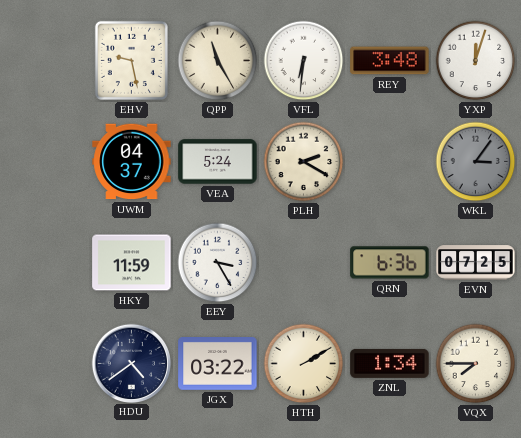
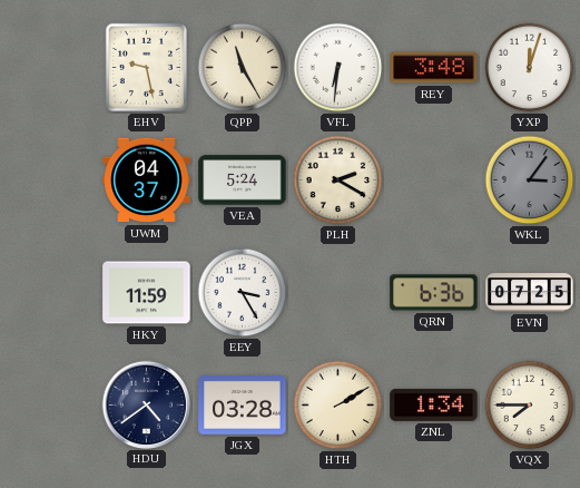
JGX: 03:22 -> 03:28
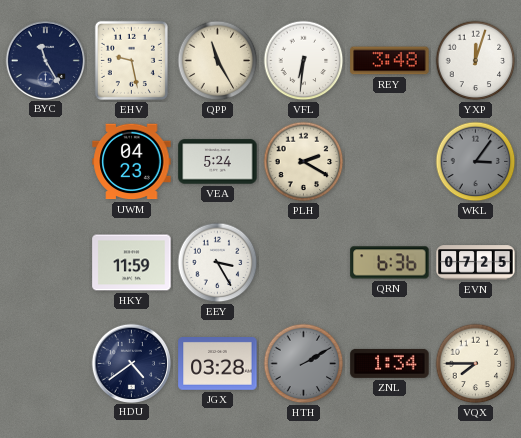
BYC: none -> 11:25
UWM: 04:37 -> 04:23
HTH dial: cream -> grey
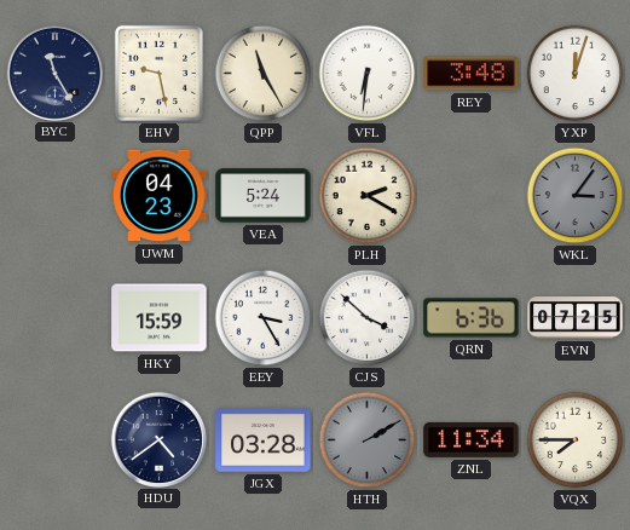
HKY: 11:59 -> 15:59
CJS: none -> 3:52
ZNL: 1:34 -> 11:34
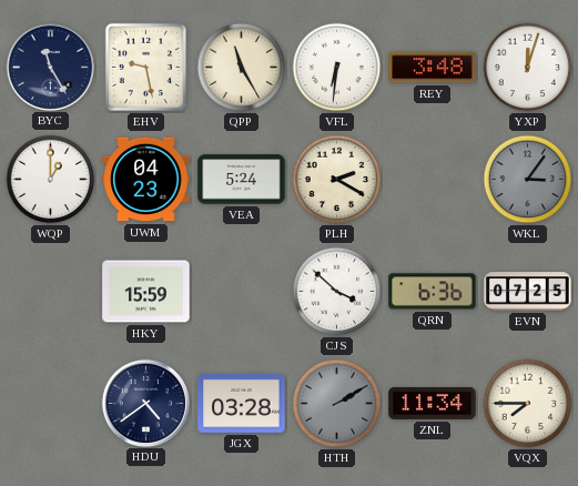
WQP: none -> 1:00
EEY: 3:25 -> none
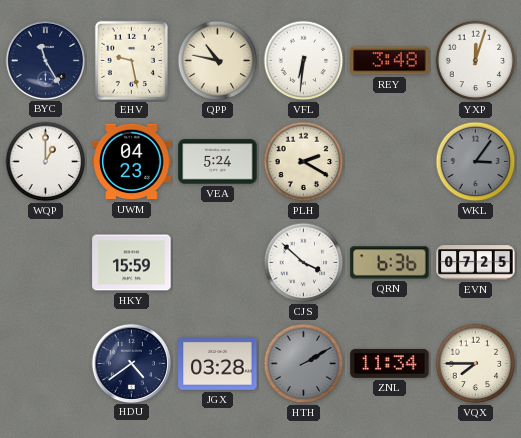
QPP: 11:25 -> 10:47
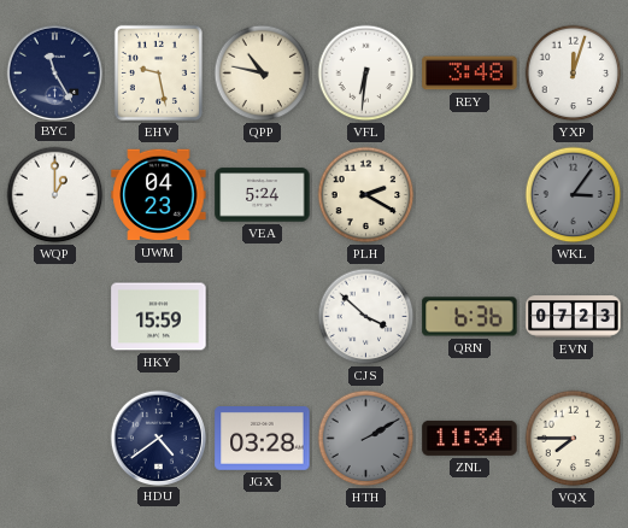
EVN: 07:25 -> 07:23
